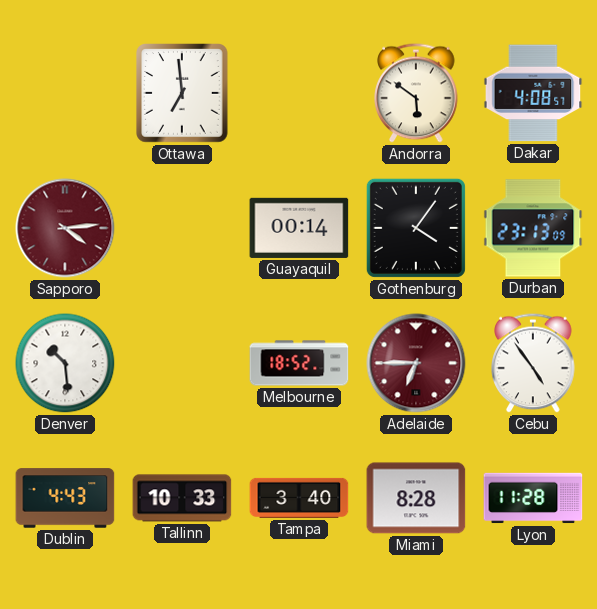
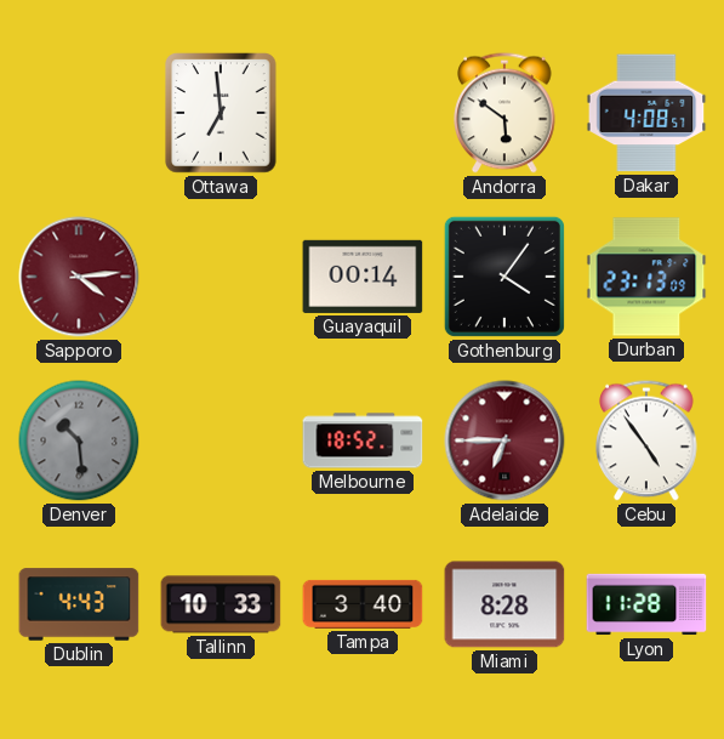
Denver dial: white -> grey
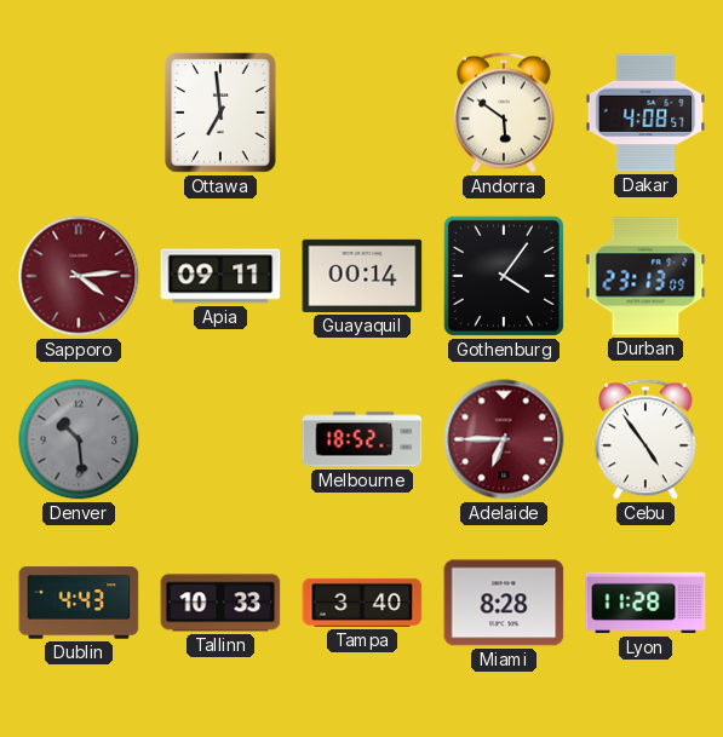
Apia: none -> 09:11
